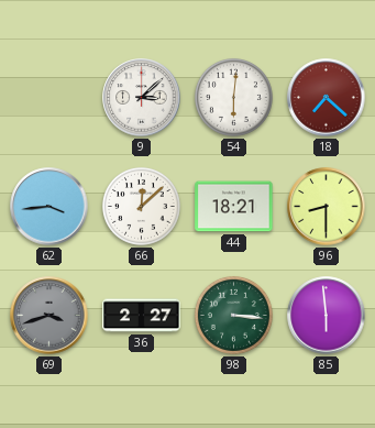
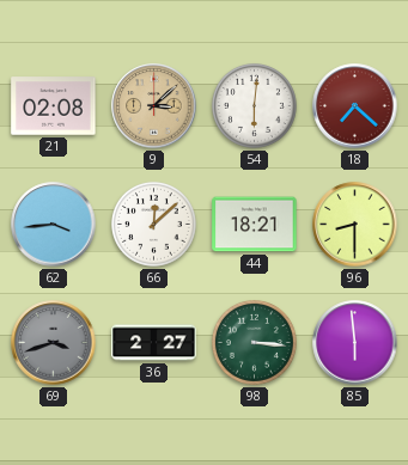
21: none -> 02:08
9 dial: white -> champagne
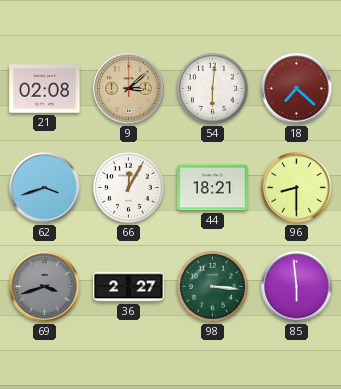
62: 3:44 -> 3:42
66: 12:08 -> 12:05
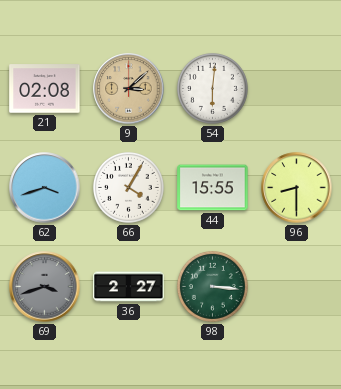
18: 7:22 -> none
66: 12:05 -> 4:05
44: 18:21 -> 15:55
85: 5:59 -> none
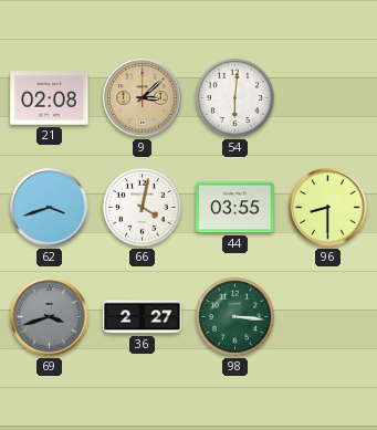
66: 4:05 -> 4:02
44: 15:55 -> 03:55
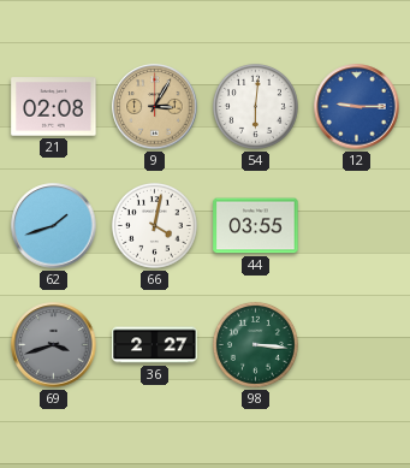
9: 3:08 -> 3:05
12: none -> 9:15
62: 3:42 -> 1:42
96: 8:30 -> none
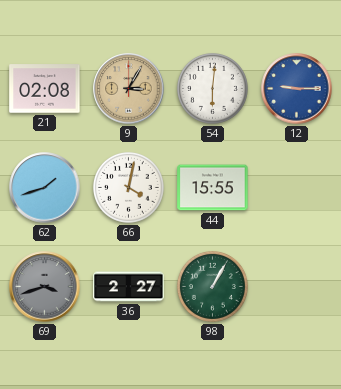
44: 03:55 -> 15:55
98: 3:16 -> 1:05
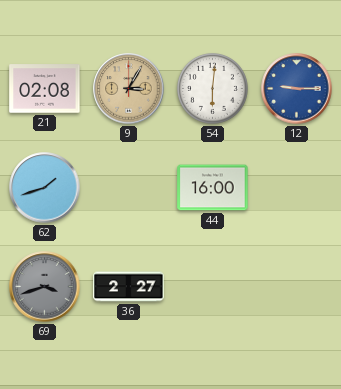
66: 4:02 -> none
44: 15:55 -> 16:00
98: 1:05 -> none
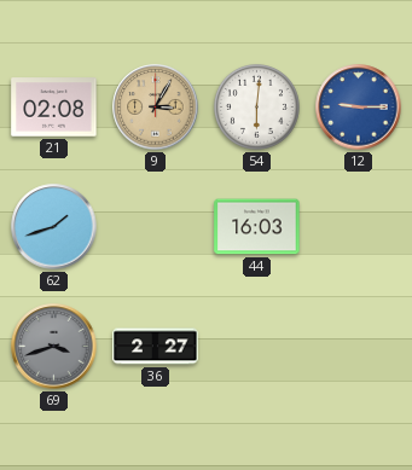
44: 16:00 -> 16:03
